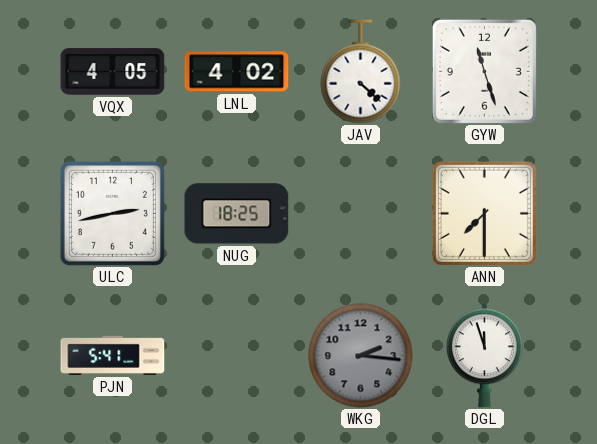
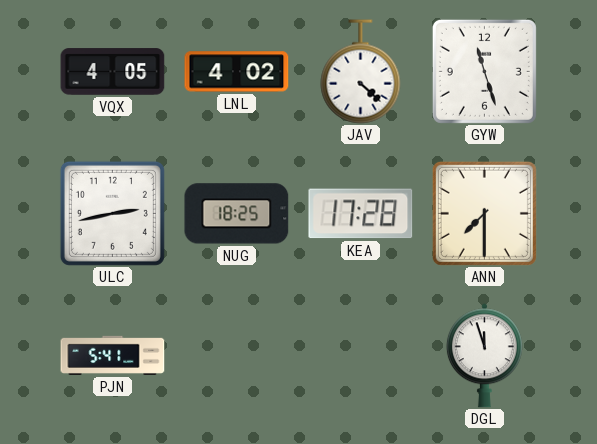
KEA: none -> 17:28
WKG: 2:16 -> none
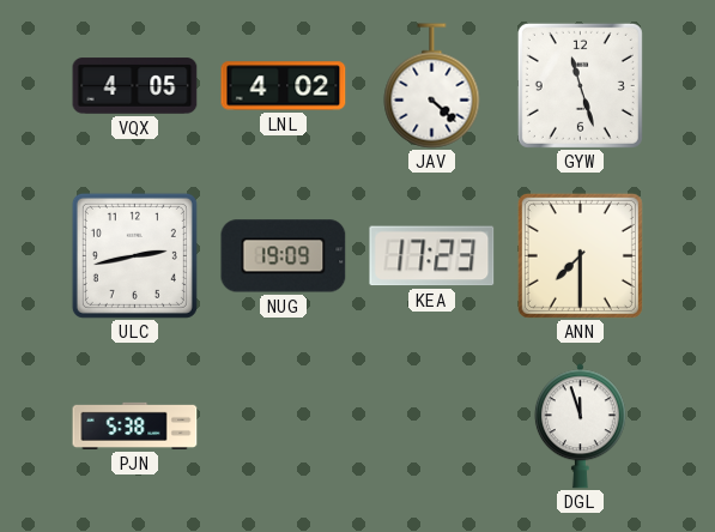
NUG: 18:25 -> 19:09
KEA: 17:28 -> 17:23
PJN: 5:41 -> 5:38
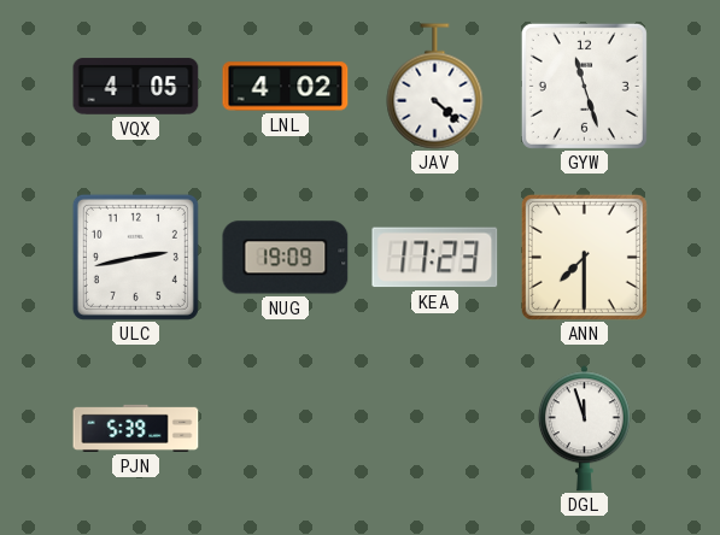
PJN: 5:38 -> 5:39
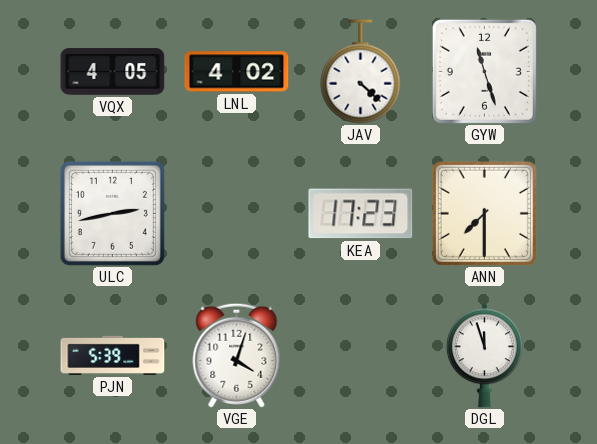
NUG: 19:09 -> none
VGE: none -> 4:03
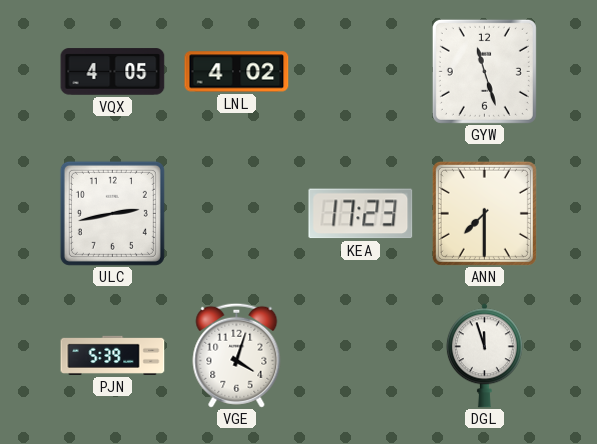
JAV: 4:22 -> none
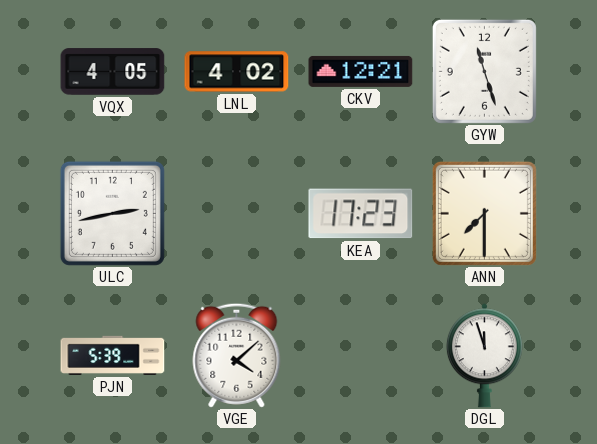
CKV: none -> 12:21
VGE: 4:03 -> 4:08
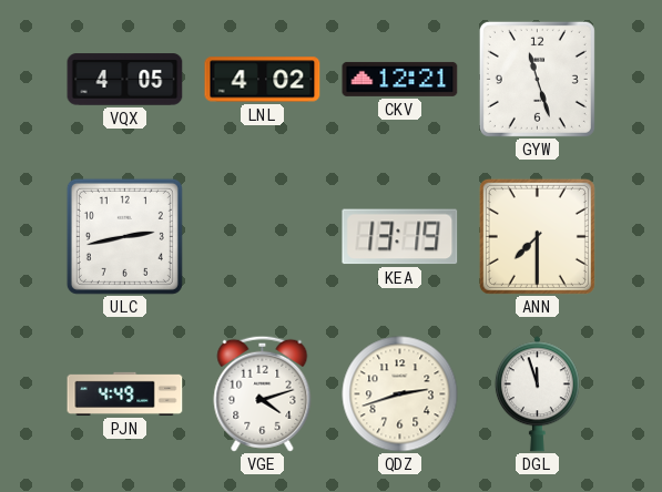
KEA: 17:23 -> 13:19
PJN: 5:39 -> 4:49
VGE: 4:08 -> 4:12
QDZ: none -> 2:42
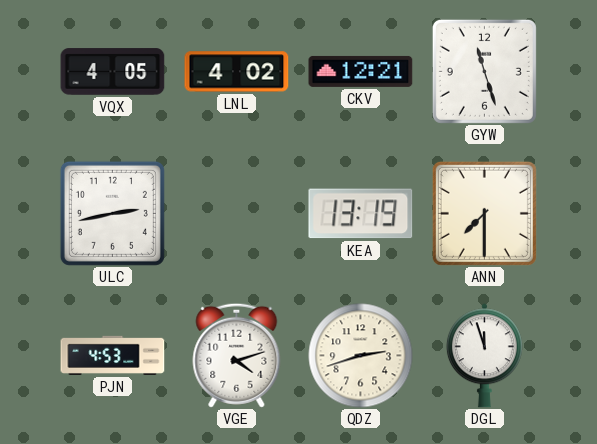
PJN: 4:49 -> 4:53
